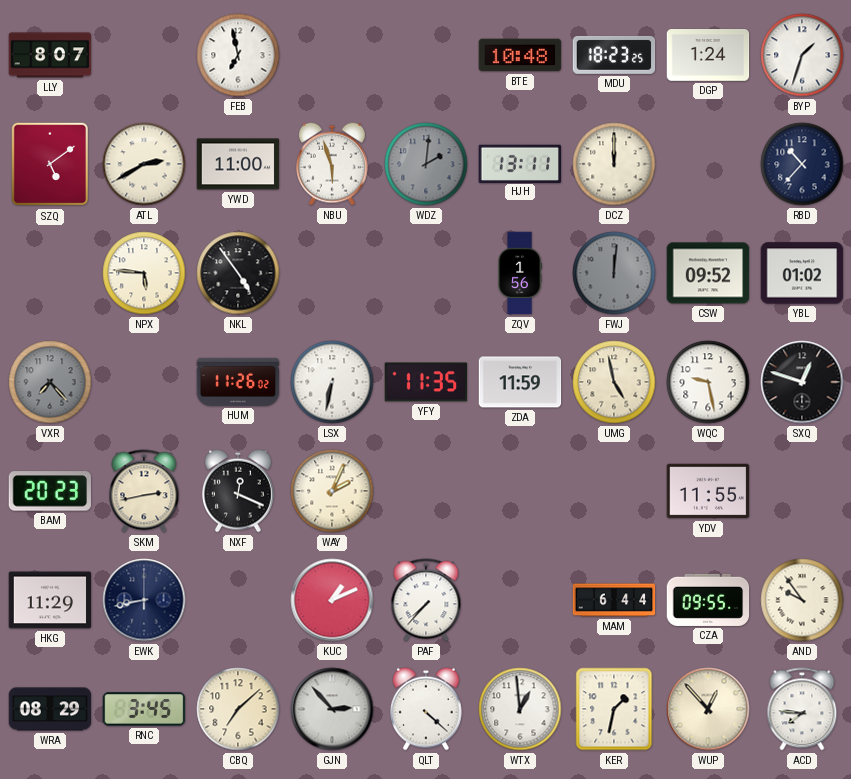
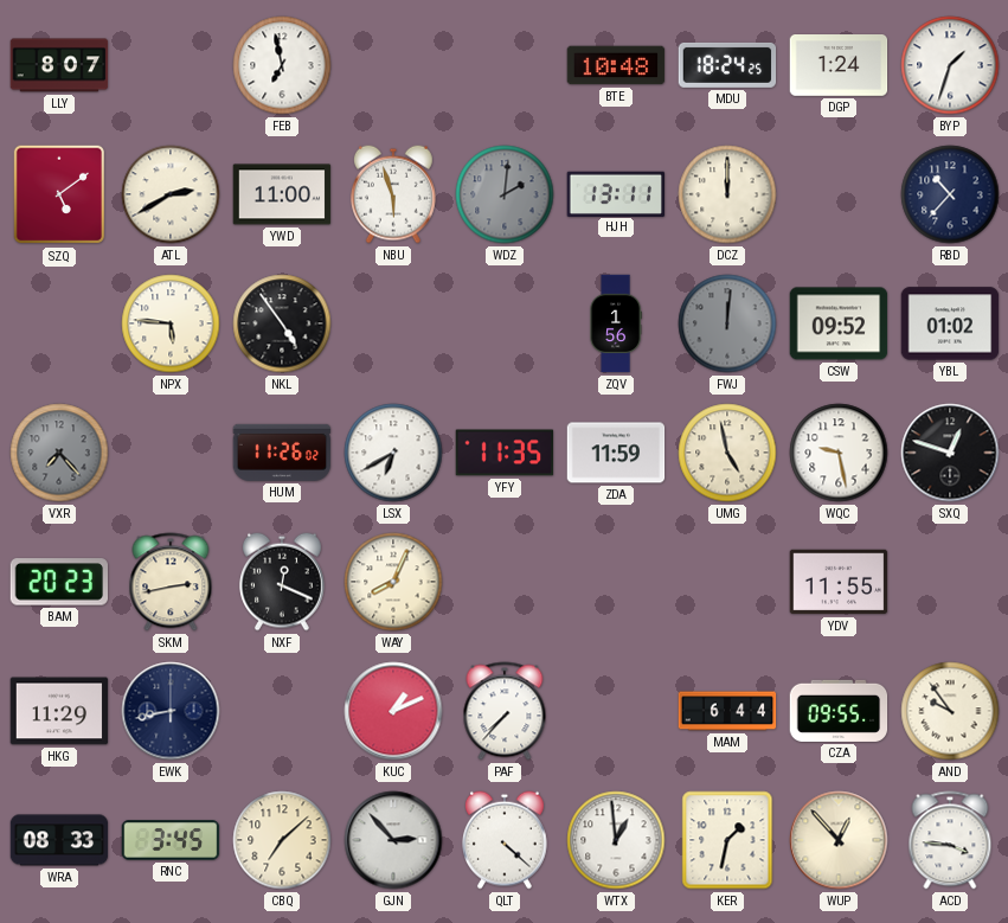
MDU: 18:23 -> 18:24
LSX: 6:32 -> 6:40
WAY: 2:04 -> 8:04
WRA: 08:29 -> 08:33
ACD: 7:46 -> 3:46
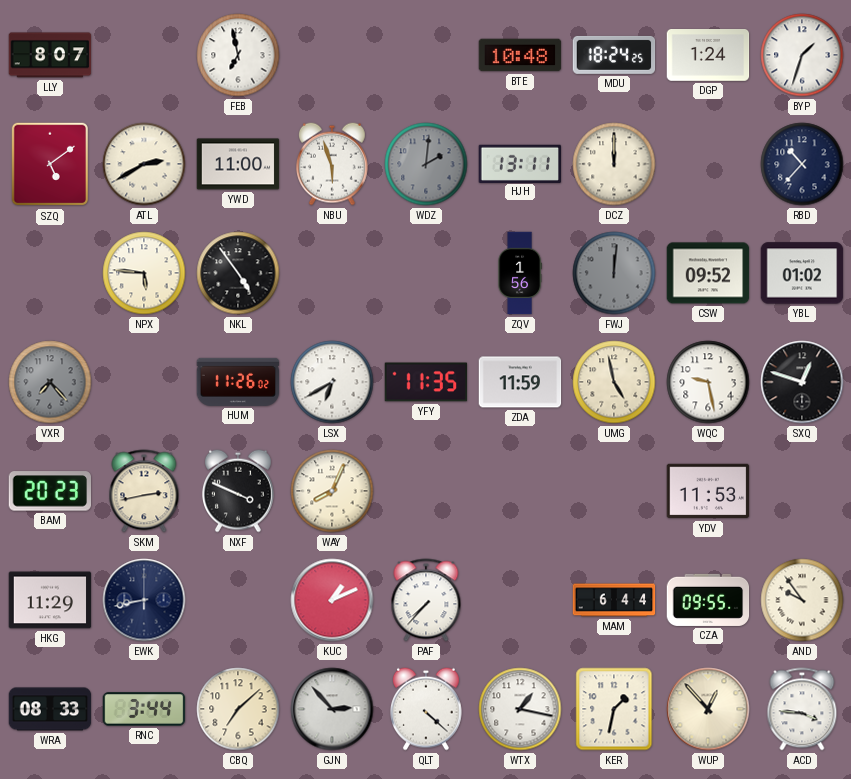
NXF: 12:19 -> 3:49
YDV: 11:55 -> 11:53
RNC: 3:45 -> 3:44
WTX: 12:59 -> 1:17
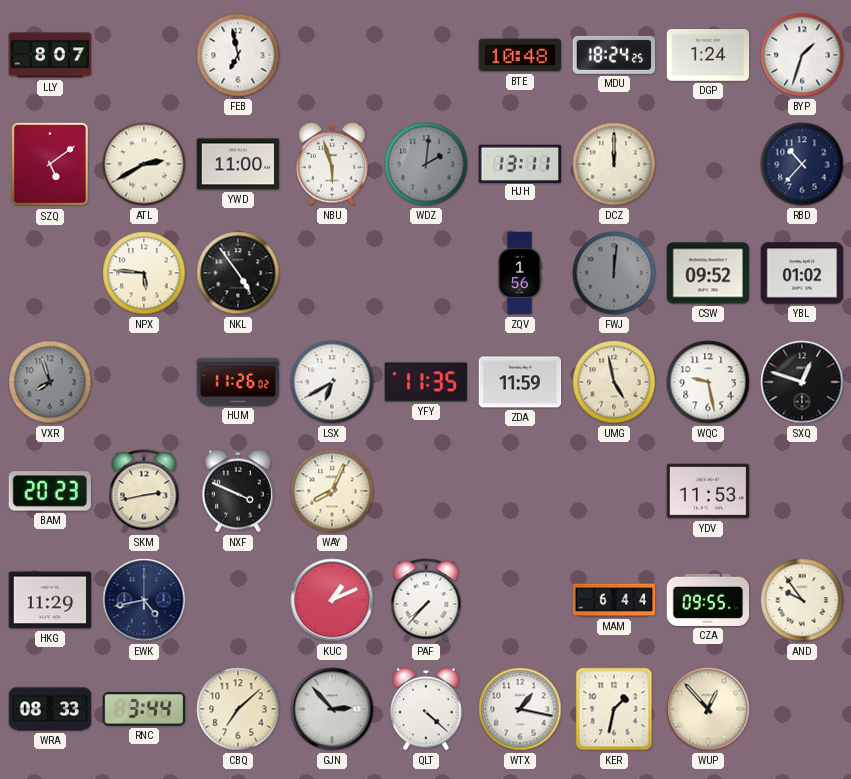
VXR: 7:23 -> 7:57
EWK: 8:43 -> 4:43
ACD: 3:46 -> none
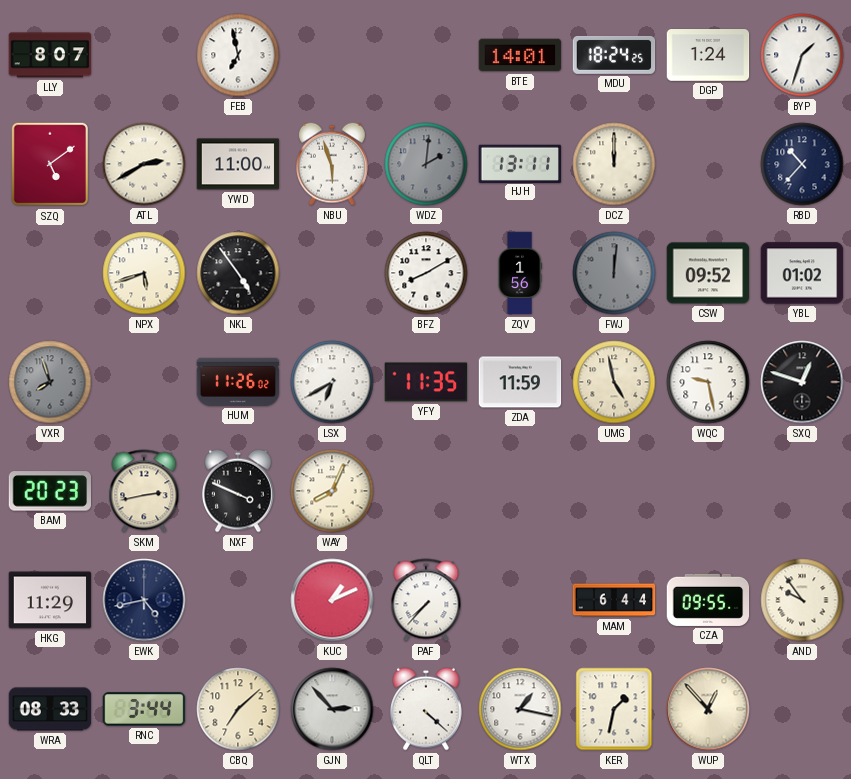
BTE: 10:48 -> 14:01
NPX: 5:46 -> 5:42
BFZ: none -> 8:10
YDV: 11:53 -> none
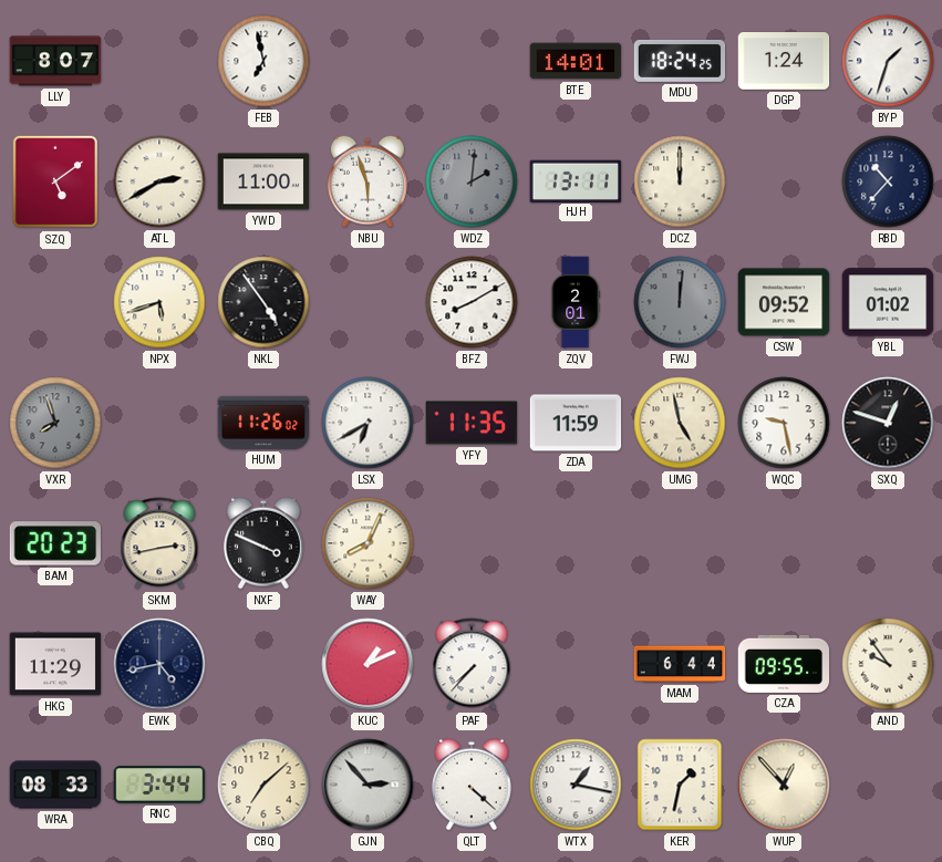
ZQV: 1:56 -> 2:01
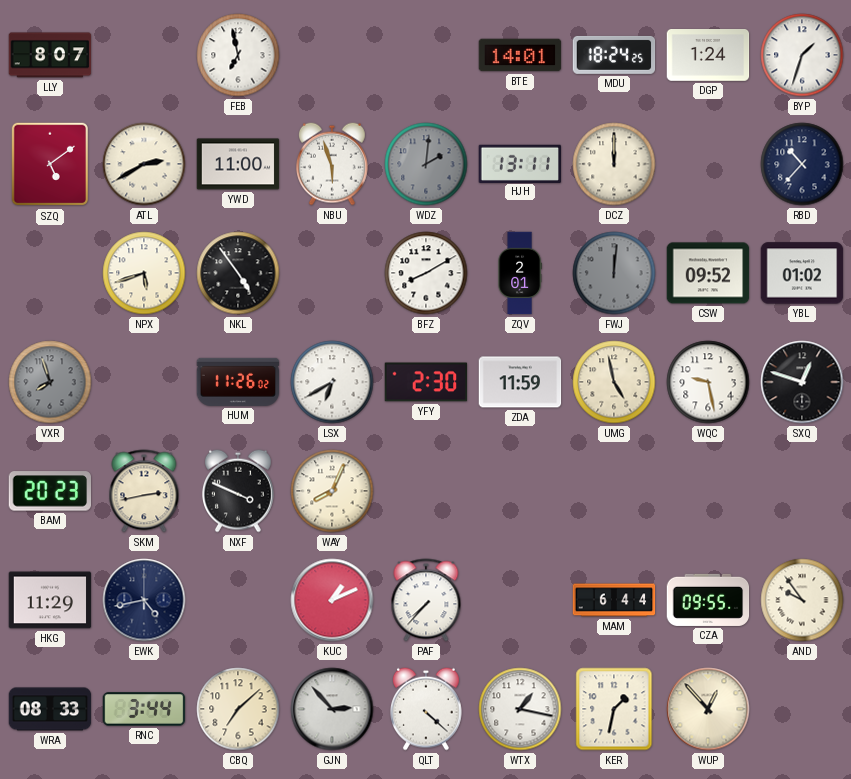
YFY: 11:35 -> 2:30
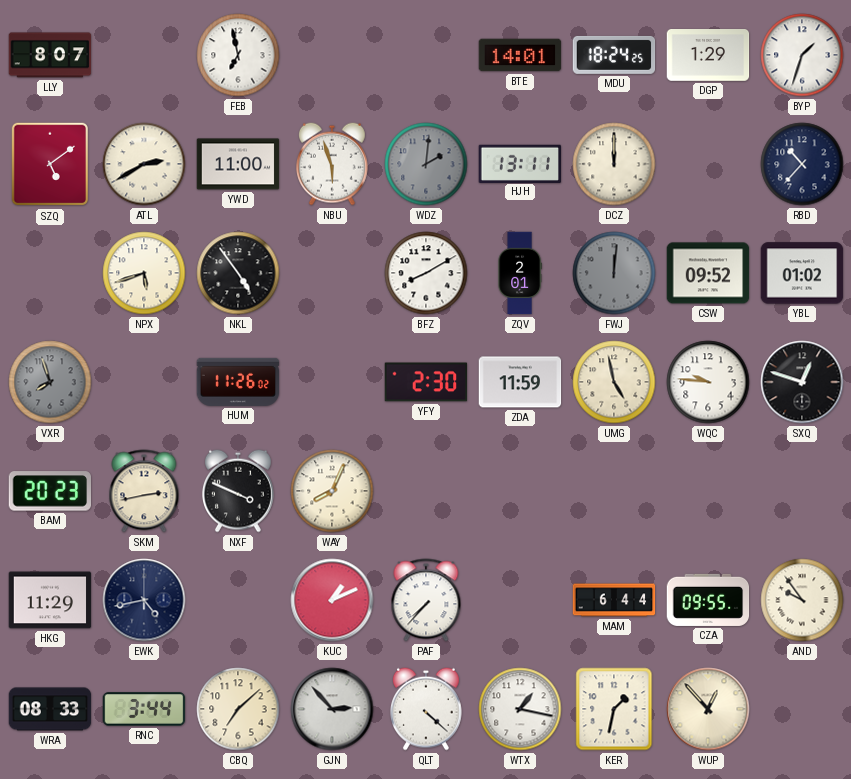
DGP: 1:24 -> 1:29
LSX: 6:40 -> none
WQC: 9:28 -> 9:46
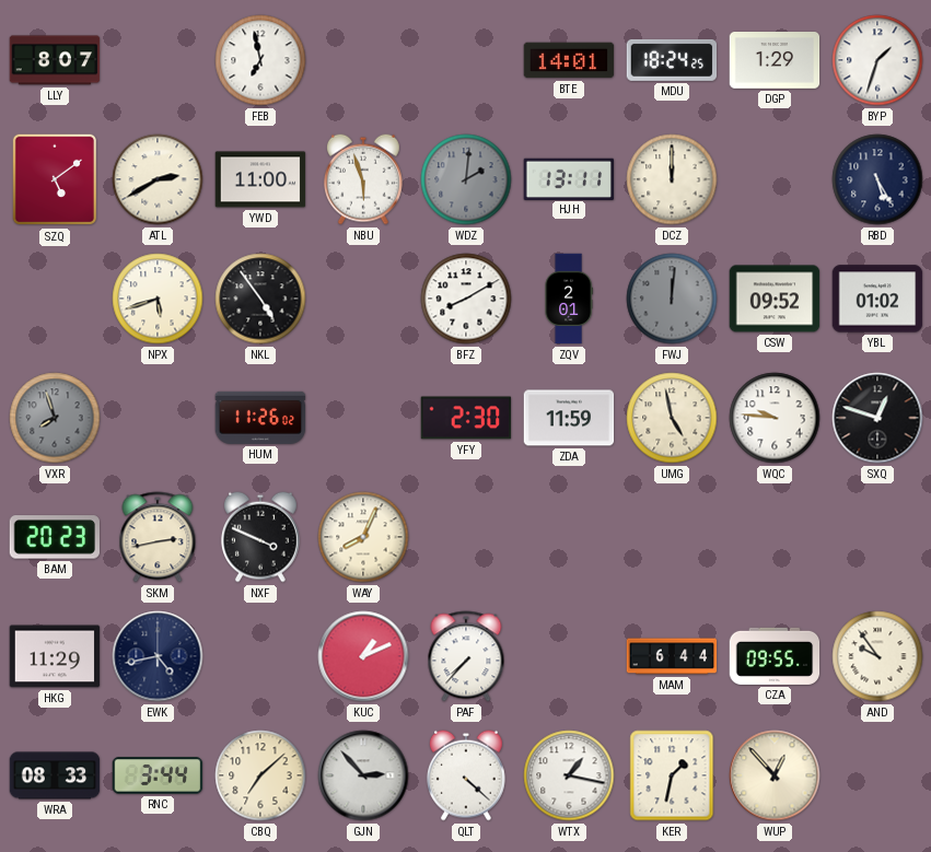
RBD: 10:37 -> 5:25
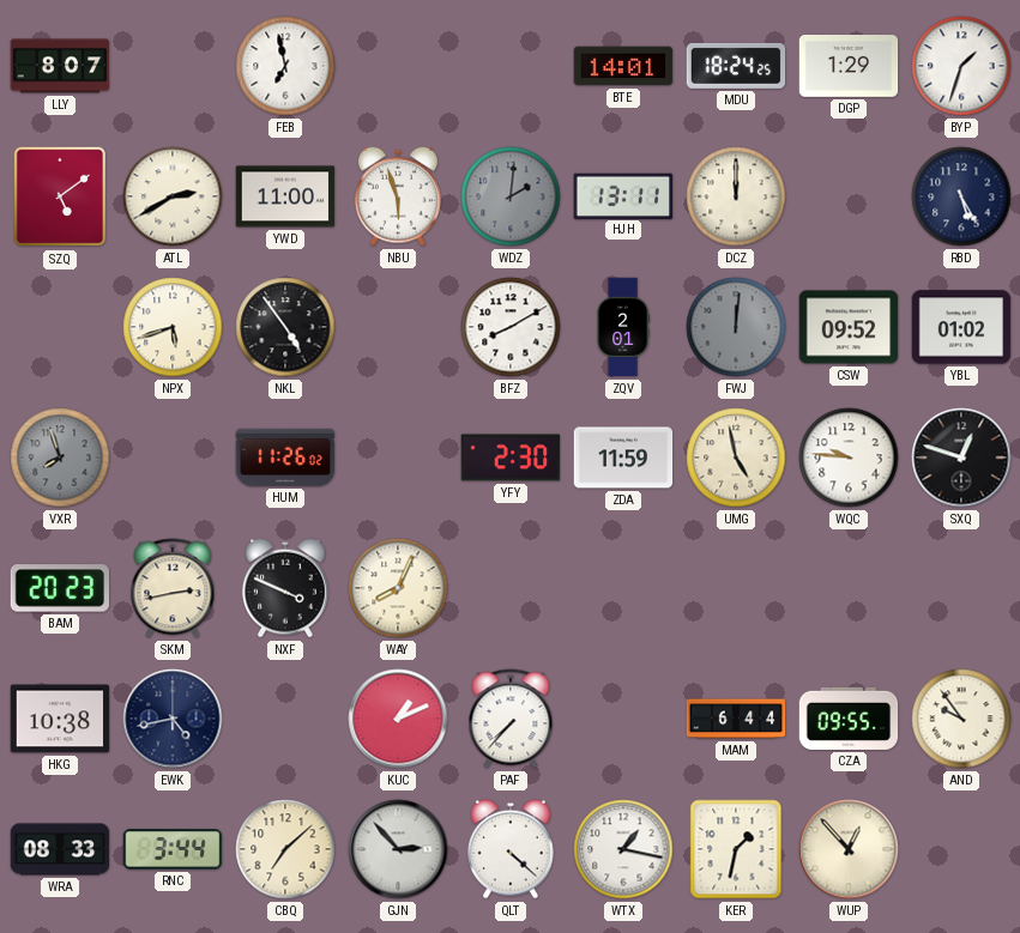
HKG: 11:29 -> 10:38
